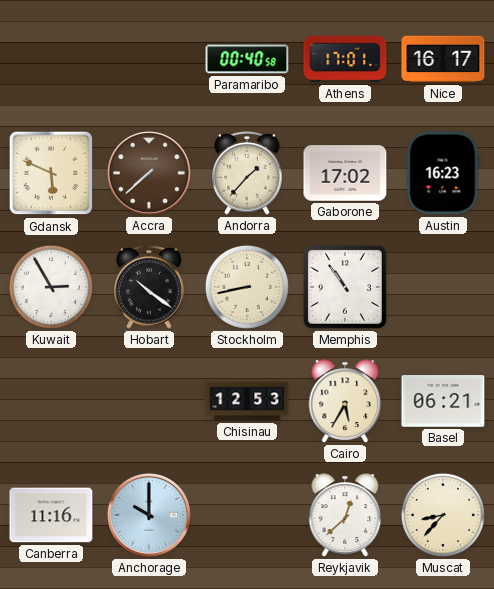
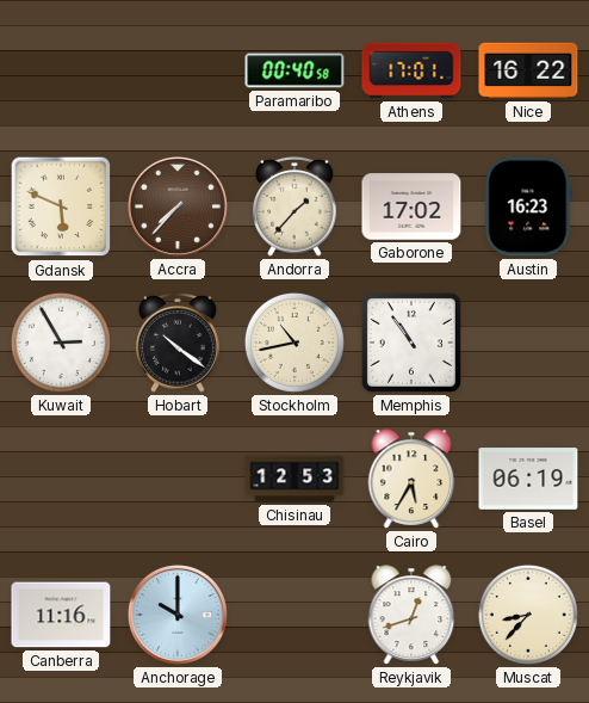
Nice: 16:17 -> 16:22
Accra: 7:38 -> 7:37
Stockholm: 8:43 -> 10:43
Basel: 06:21 -> 06:19
Reykjavik: 12:38 -> 12:42
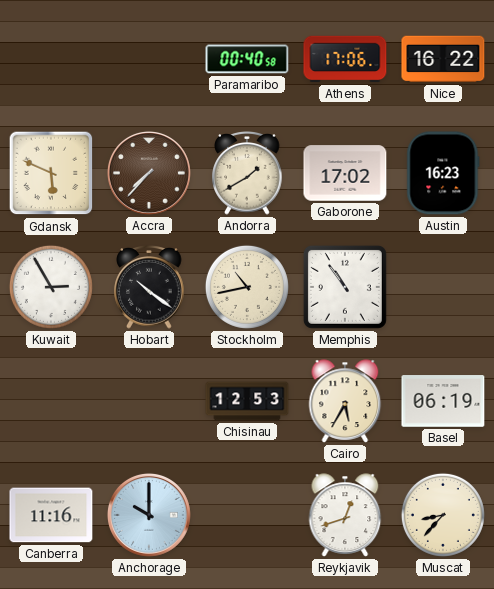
Athens: 17:01 -> 17:06
Andorra: 1:37 -> 1:40
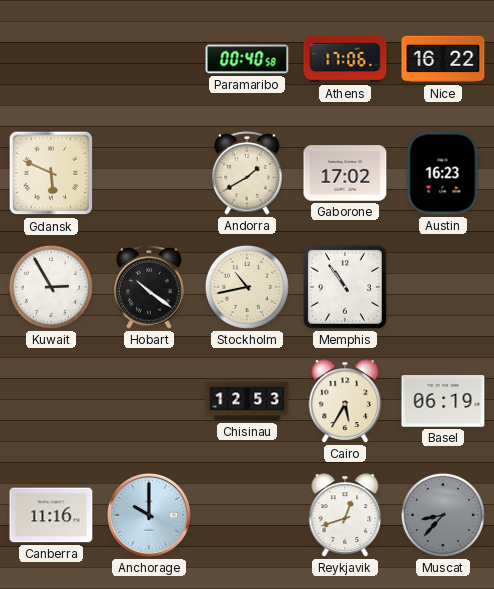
Accra: 7:37 -> none
Muscat dial: cream -> grey
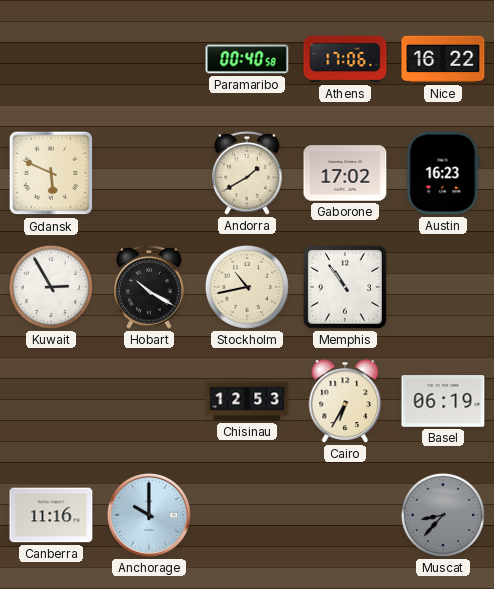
Hobart: 10:21 -> 10:20
Cairo: 5:35 -> 6:35
Reykjavik: 12:42 -> none
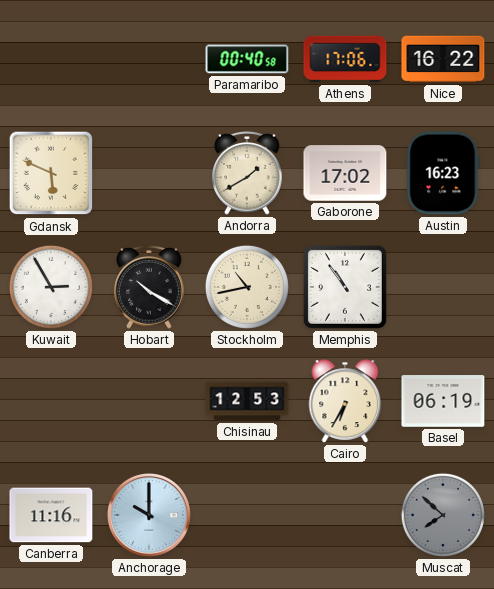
Muscat: 8:37 -> 7:52
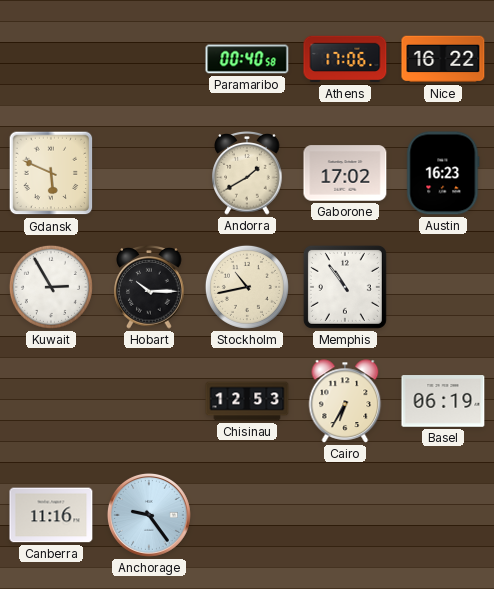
Hobart: 10:20 -> 10:15
Anchorage: 10:00 -> 9:24
Muscat: 7:52 -> none
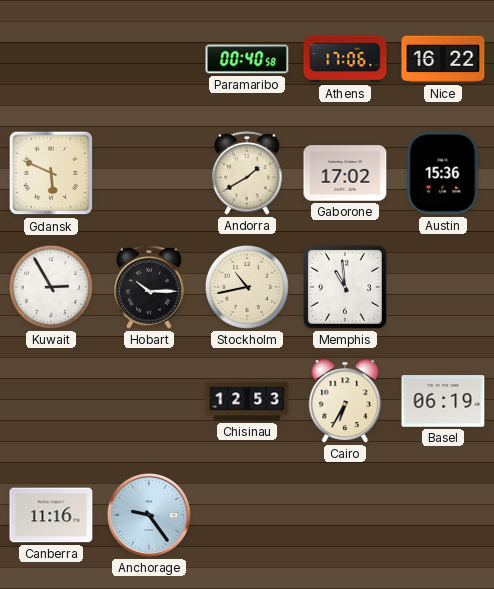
Austin: 16:23 -> 15:36
Memphis: 10:54 -> 10:59
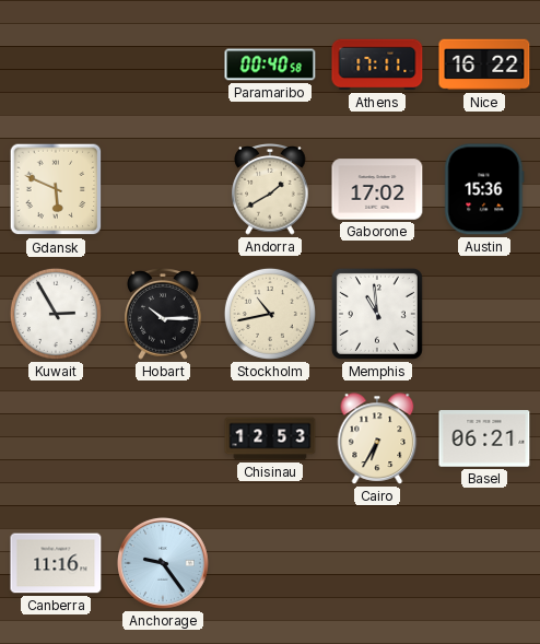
Athens: 17:06 -> 17:11
Basel: 06:19 -> 06:21
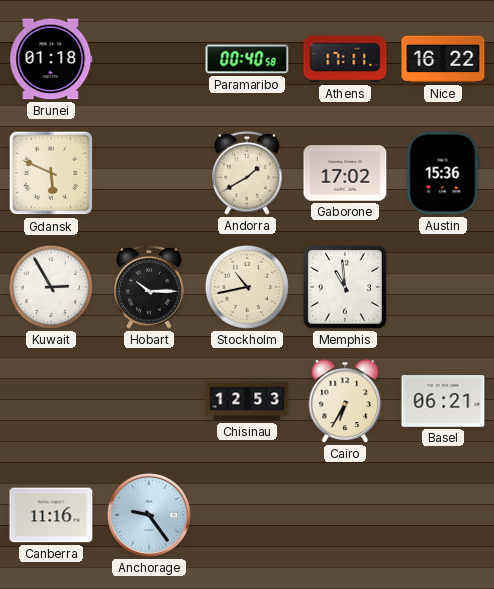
Brunei: none -> 01:18
